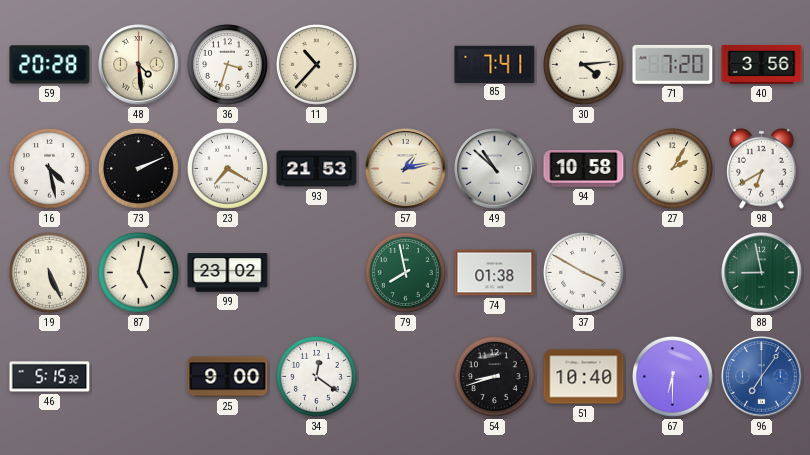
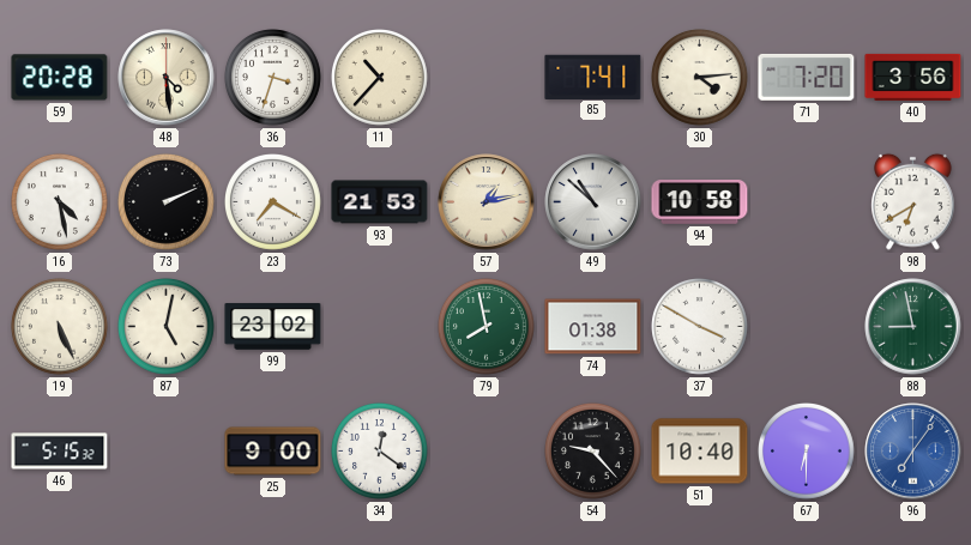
27: 2:05 -> none
54: 8:42 -> 9:23
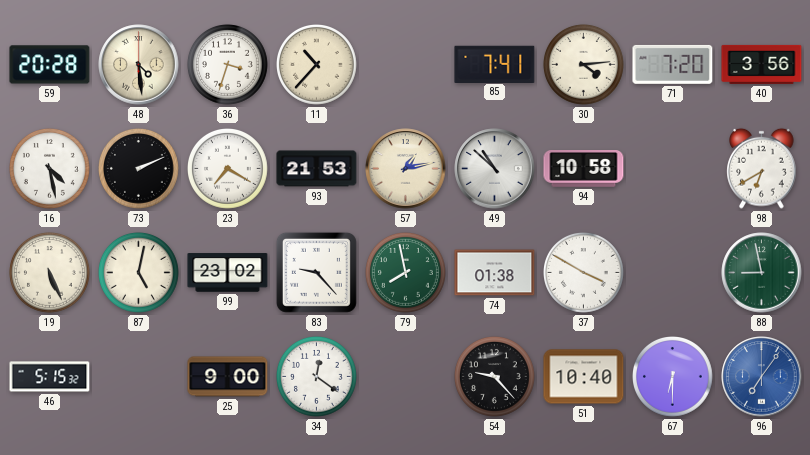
83: none -> 9:23
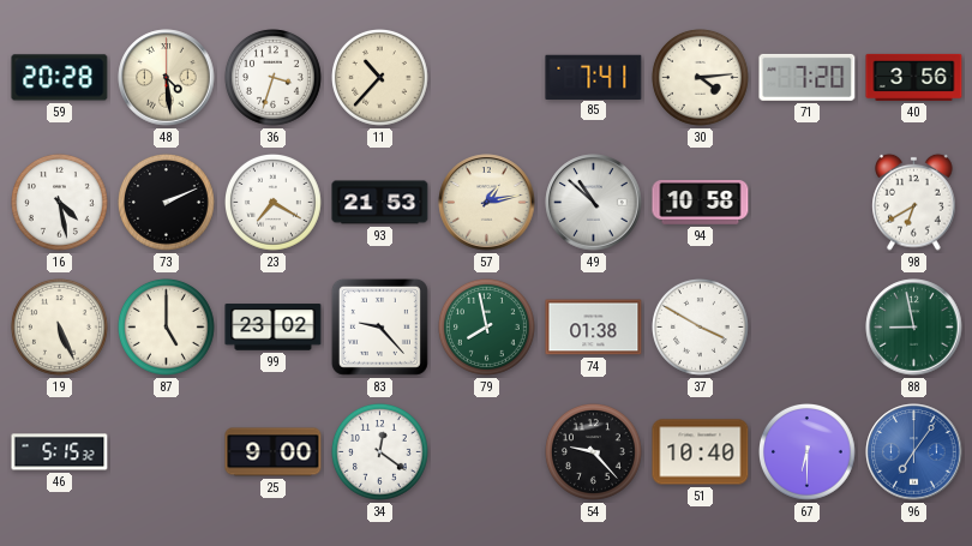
87: 5:02 -> 5:00
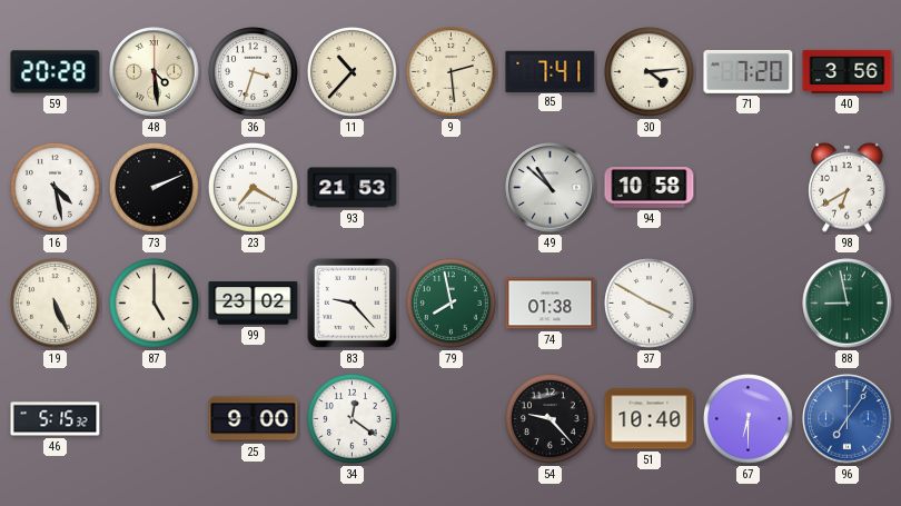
9: none -> 2:29
57: 1:13 -> none
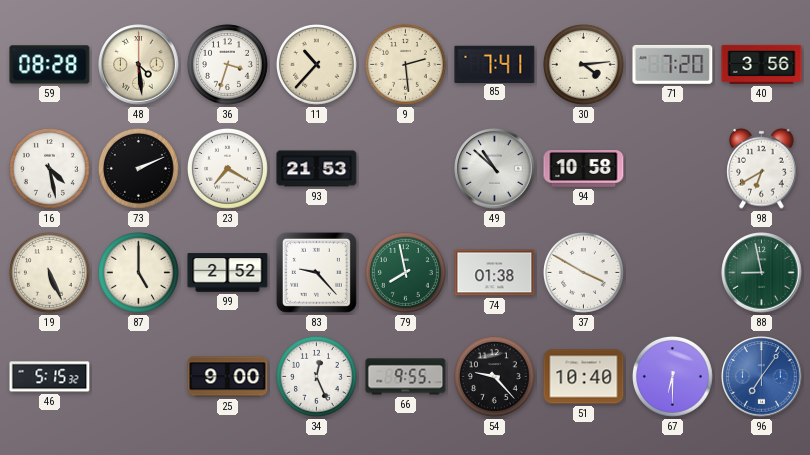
59: 20:28 -> 08:28
99: 23:02 -> 2:52
34: 12:21 -> 12:26
66: none -> 9:55
